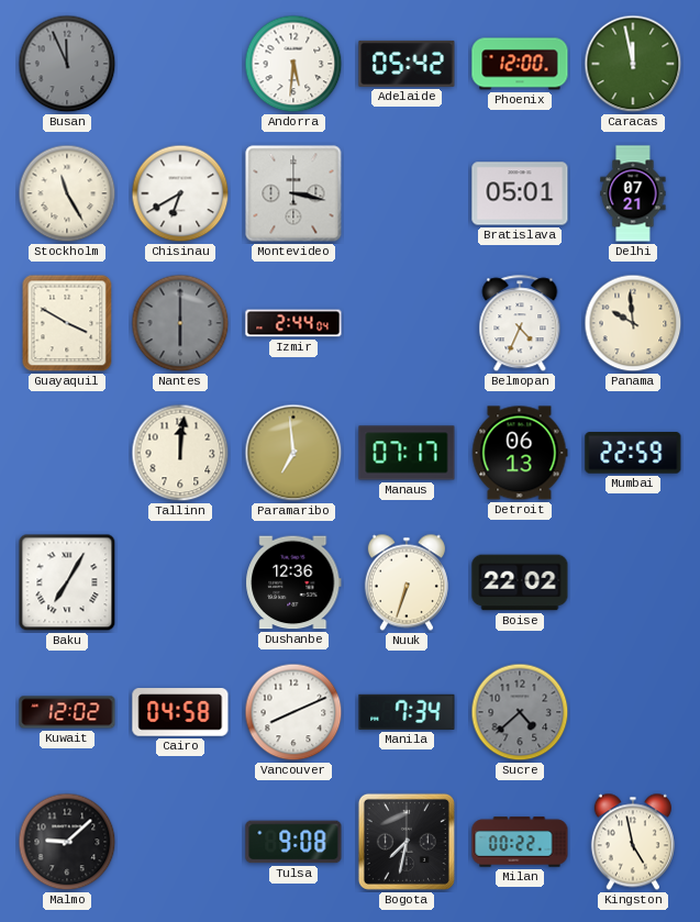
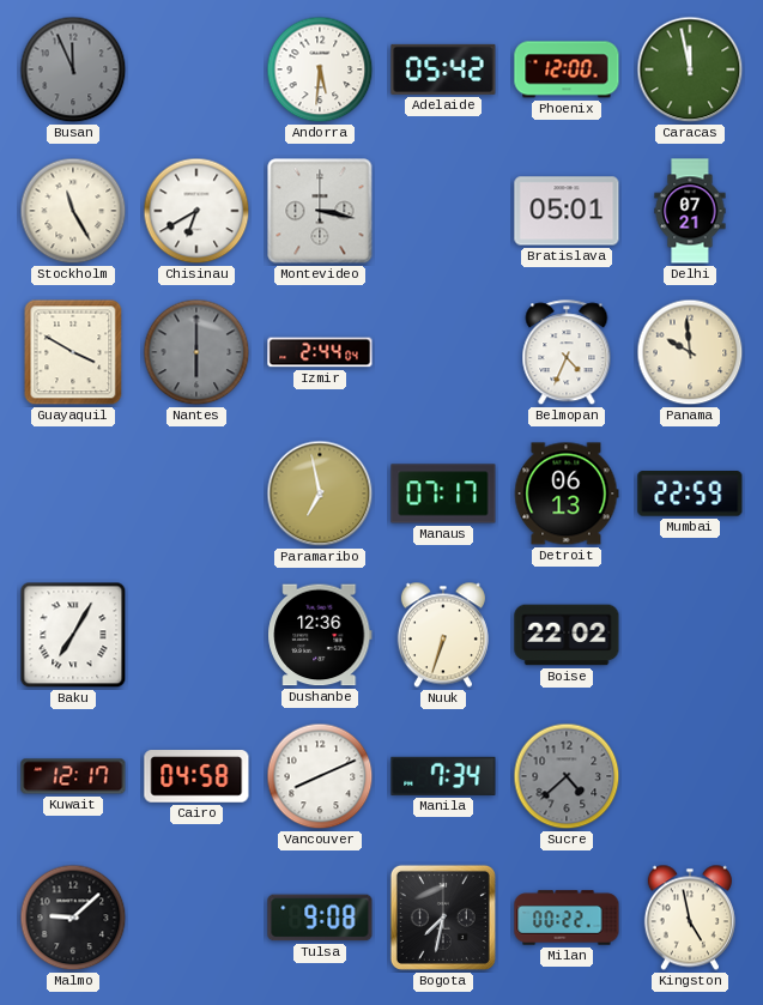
Tallinn: 12:01 -> none
Paramaribo: 6:59 -> 6:58
Kuwait: 12:02 -> 12:17
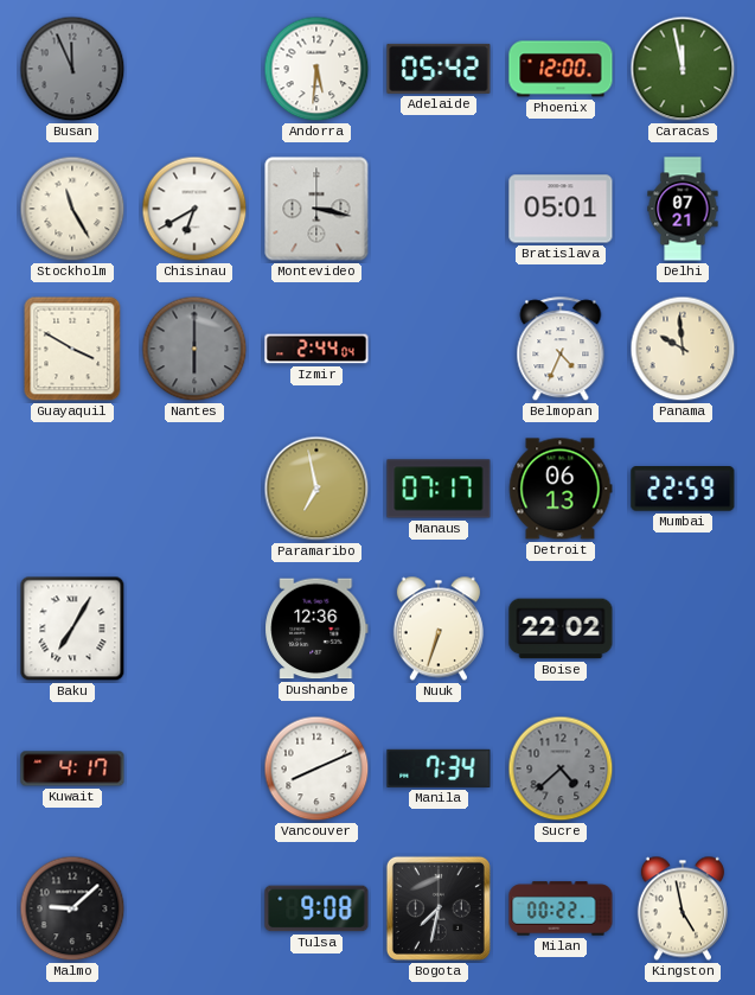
Kuwait: 12:17 -> 4:17
Cairo: 04:58 -> none
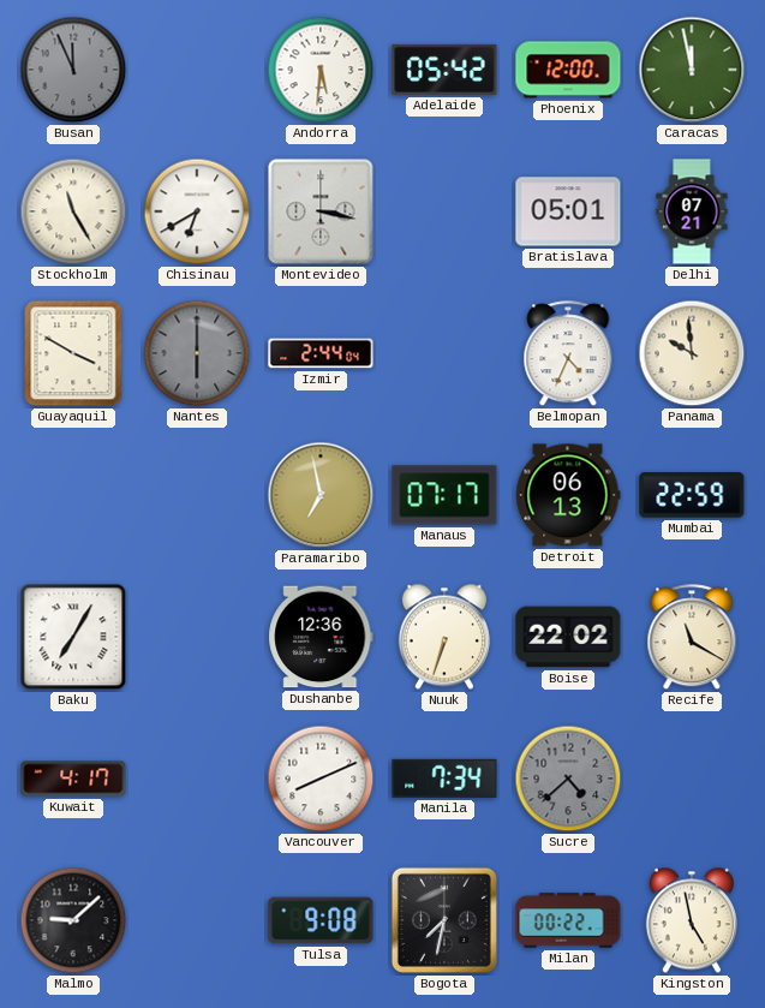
Recife: none -> 11:20
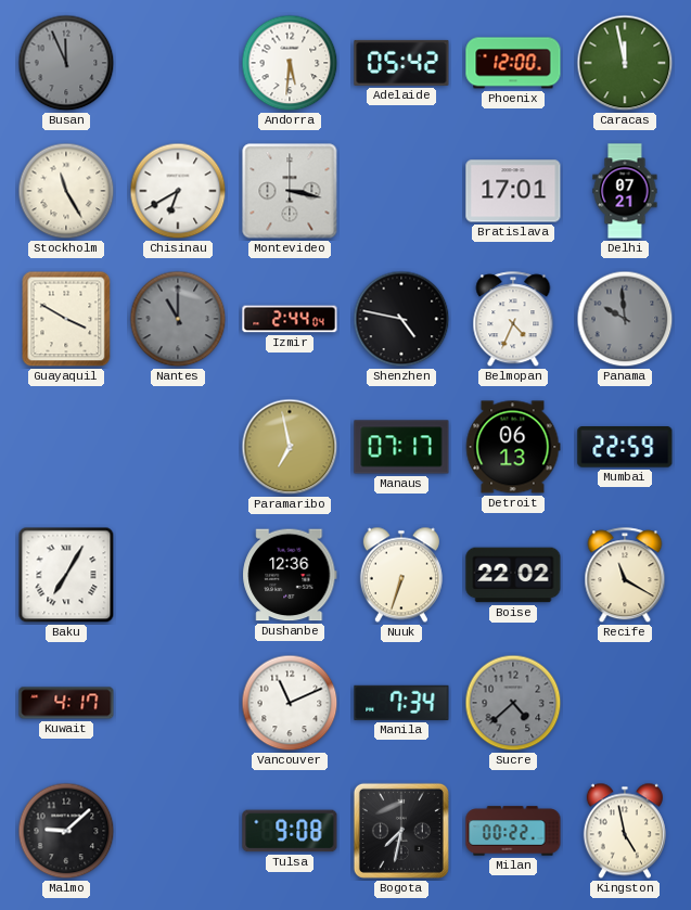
Bratislava: 05:01 -> 17:01
Nantes: 6:00 -> 11:00
Shenzhen: none -> 4:47
Panama dial: cream -> grey
Vancouver: 8:11 -> 11:11
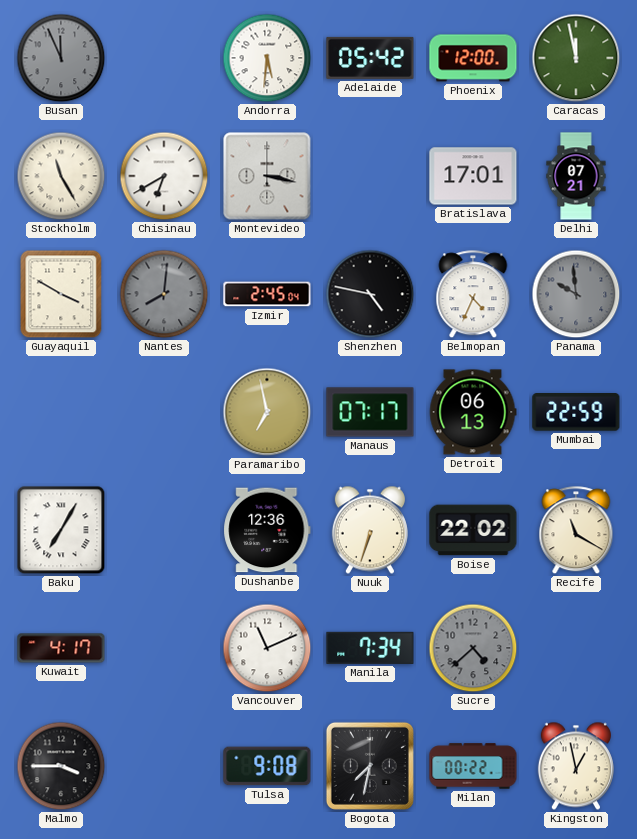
Nantes: 11:00 -> 8:01
Izmir: 2:44 -> 2:45
Malmo: 9:08 -> 3:45
Kingston: 4:58 -> 12:58
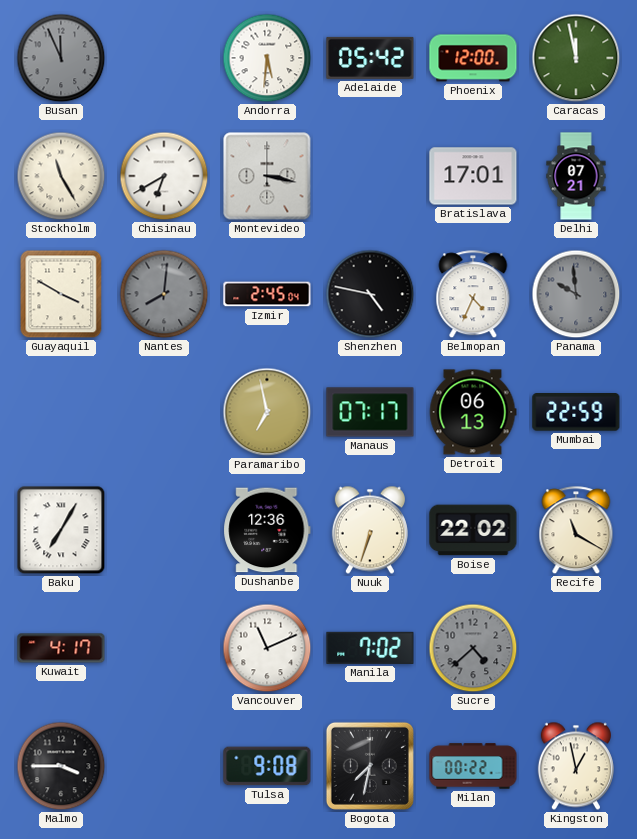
Manila: 7:34 -> 7:02
